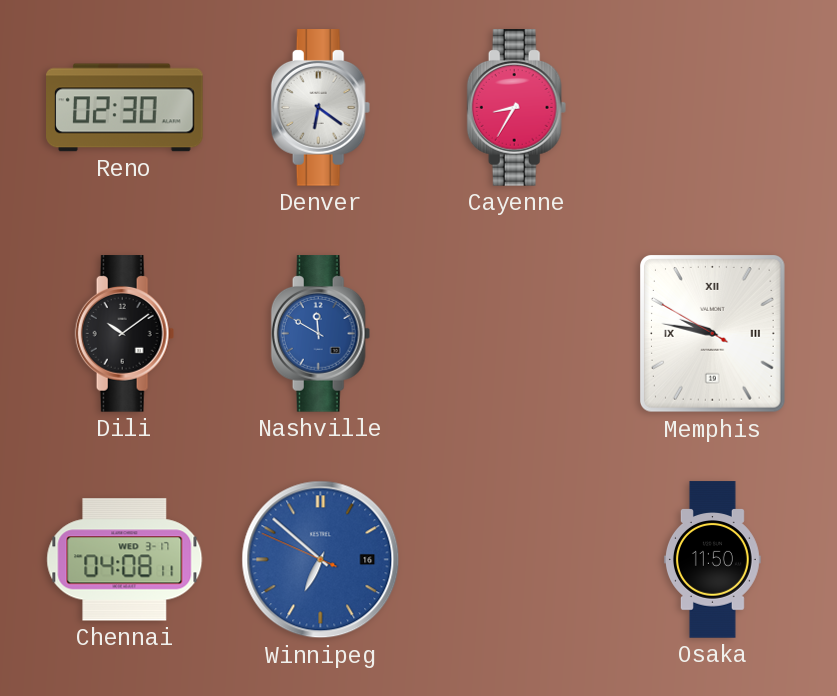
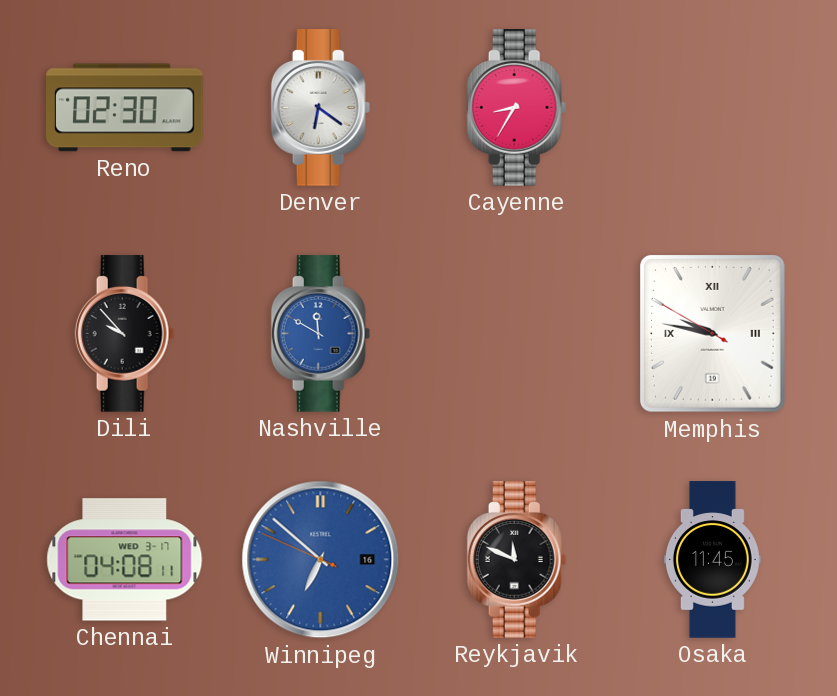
Dili: 10:09 -> 9:53
Reykjavik: none -> 11:49
Osaka: 11:50 -> 11:45
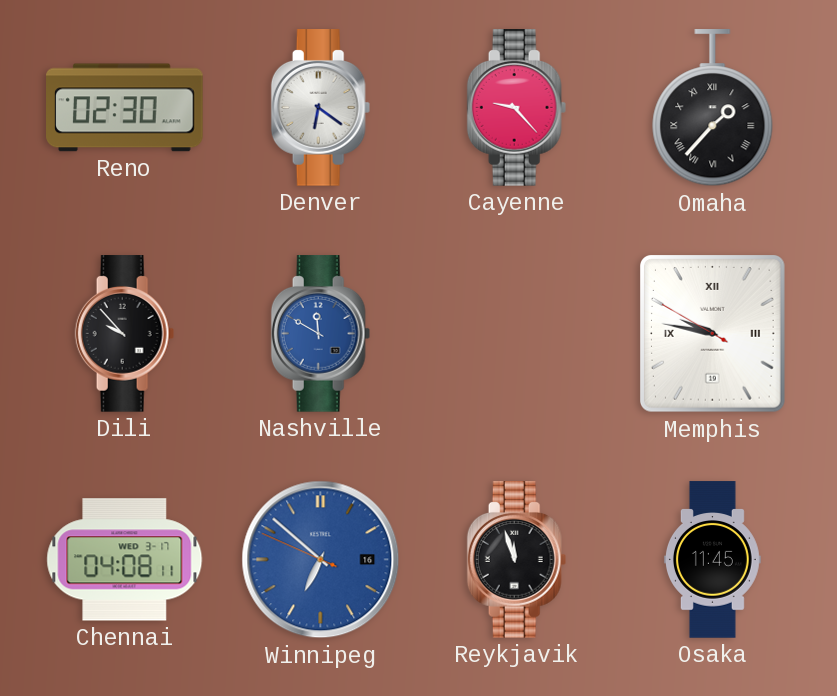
Cayenne: 8:35 -> 9:23
Omaha: none -> 1:37
Reykjavik: 11:49 -> 11:57
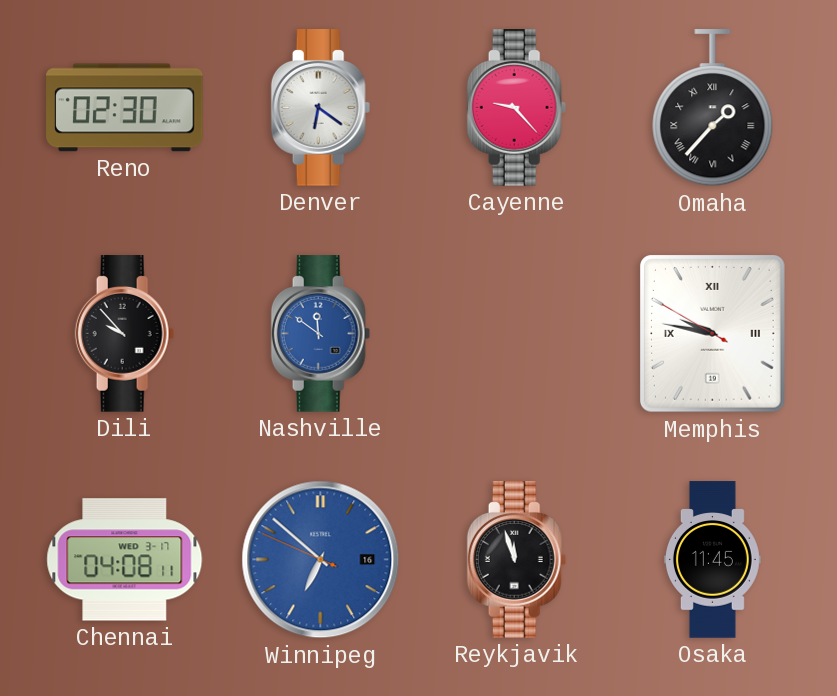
Nashville: 11:50 -> 11:51
